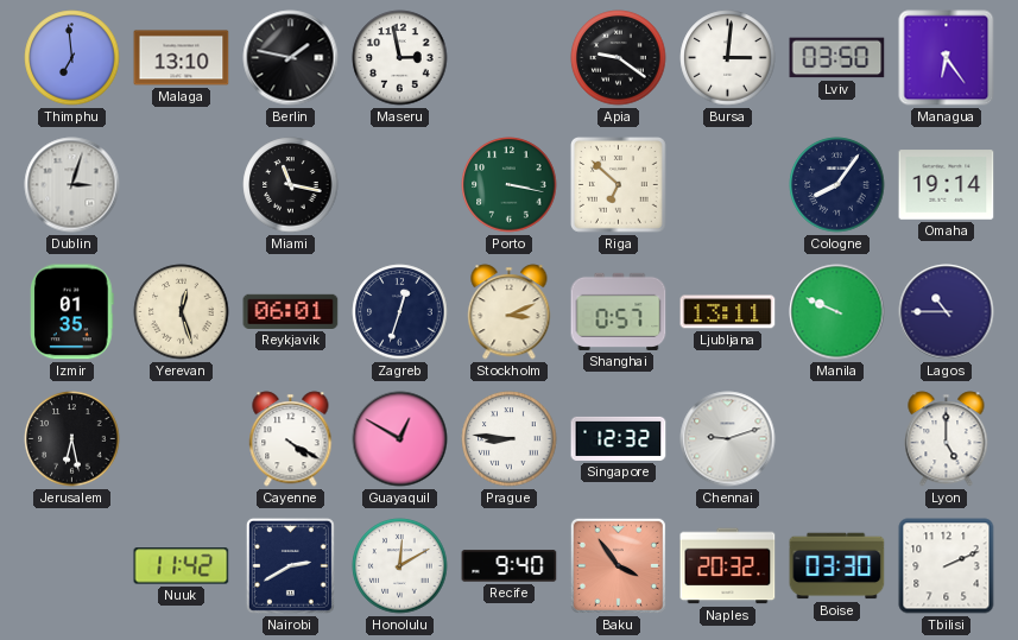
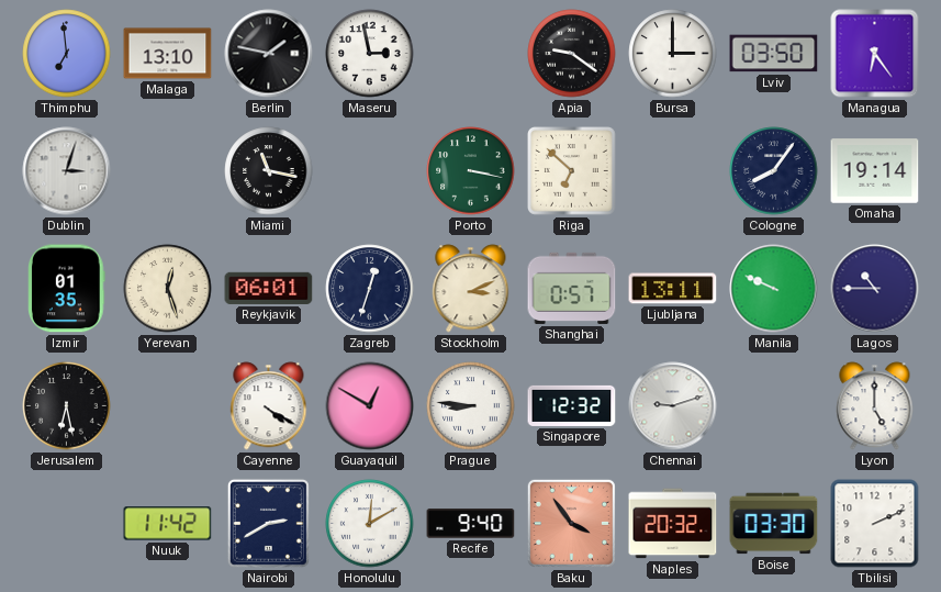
Bursa: 3:01 -> 3:00
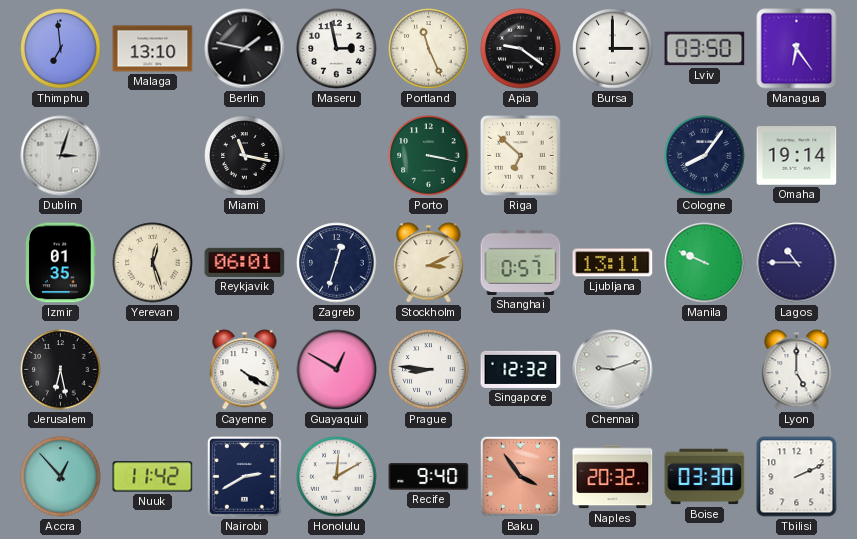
Portland: none -> 11:26
Accra: none -> 12:53
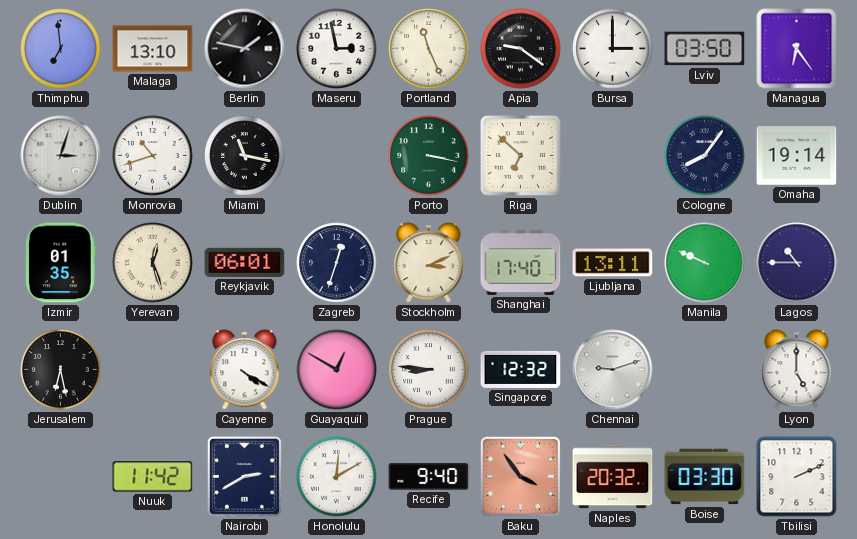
Monrovia: none -> 10:42
Shanghai: 0:57 -> 17:40
Accra: 12:53 -> none
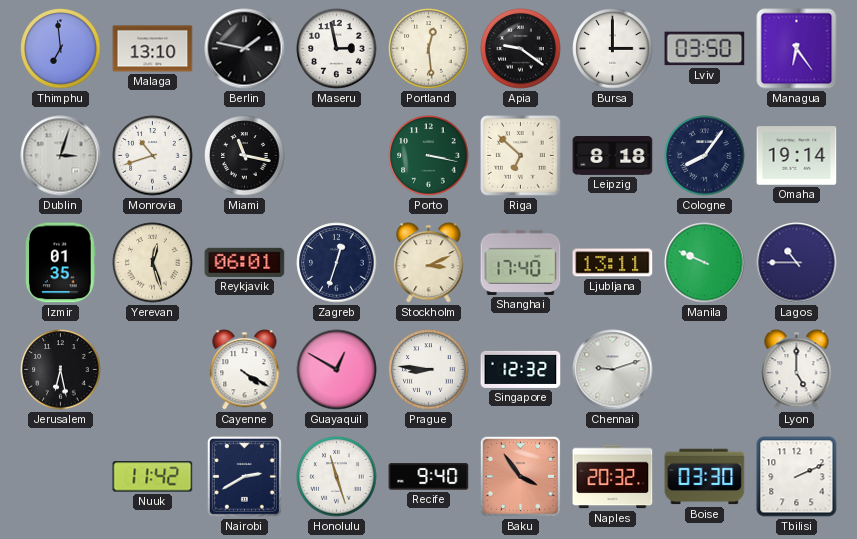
Portland: 11:26 -> 12:29
Leipzig: none -> 8:18
Honolulu: 12:10 -> 11:27
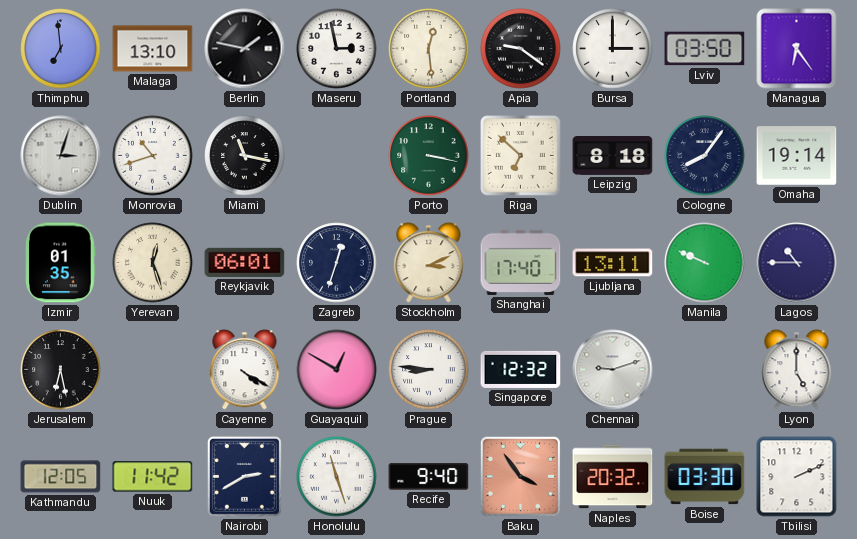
Kathmandu: none -> 12:05
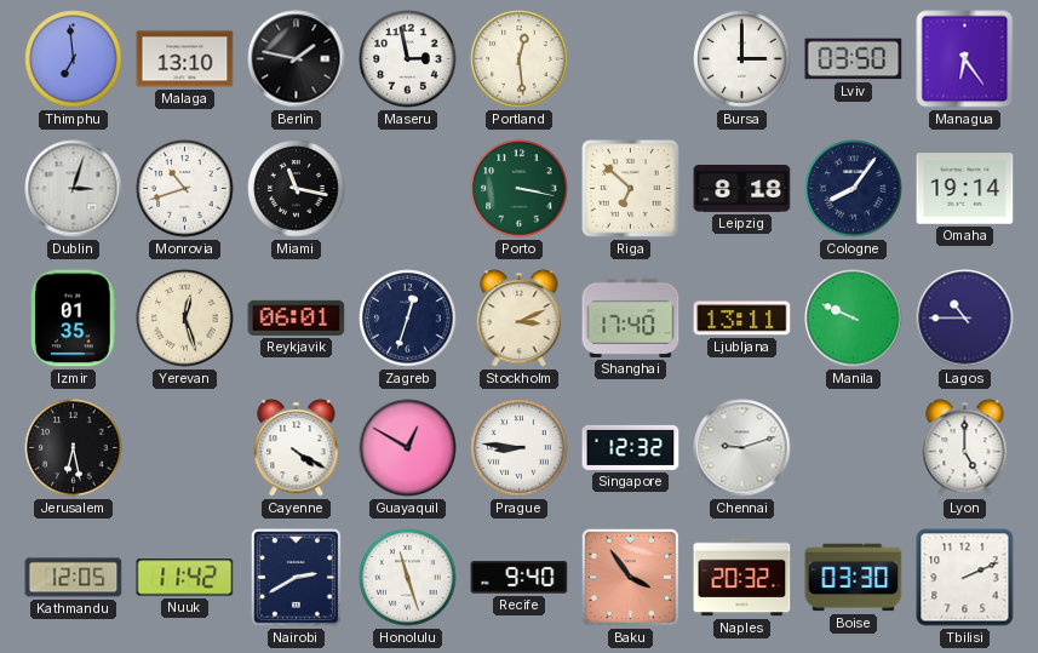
Apia: 9:21 -> none
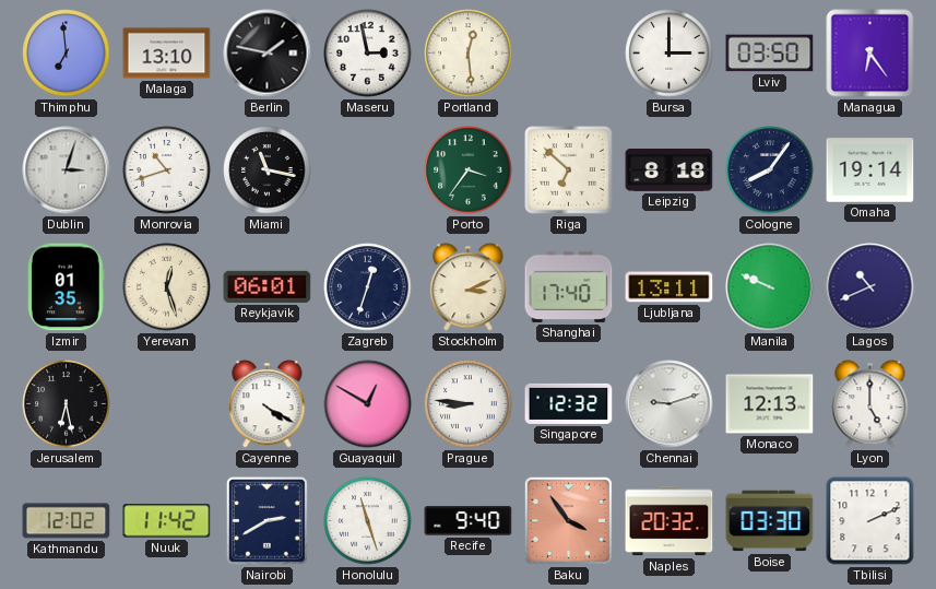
Porto: 3:17 -> 3:36
Lagos: 10:45 -> 10:41
Monaco: none -> 12:13
Kathmandu: 12:05 -> 12:02
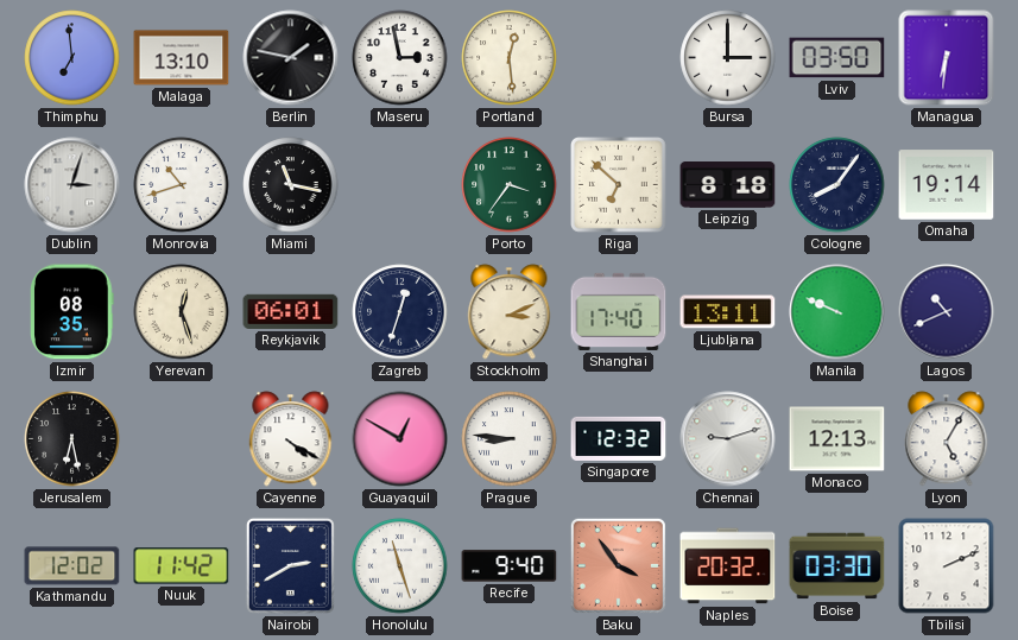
Managua: 6:24 -> 6:31
Izmir: 01:35 -> 08:35
Lyon: 5:00 -> 5:05
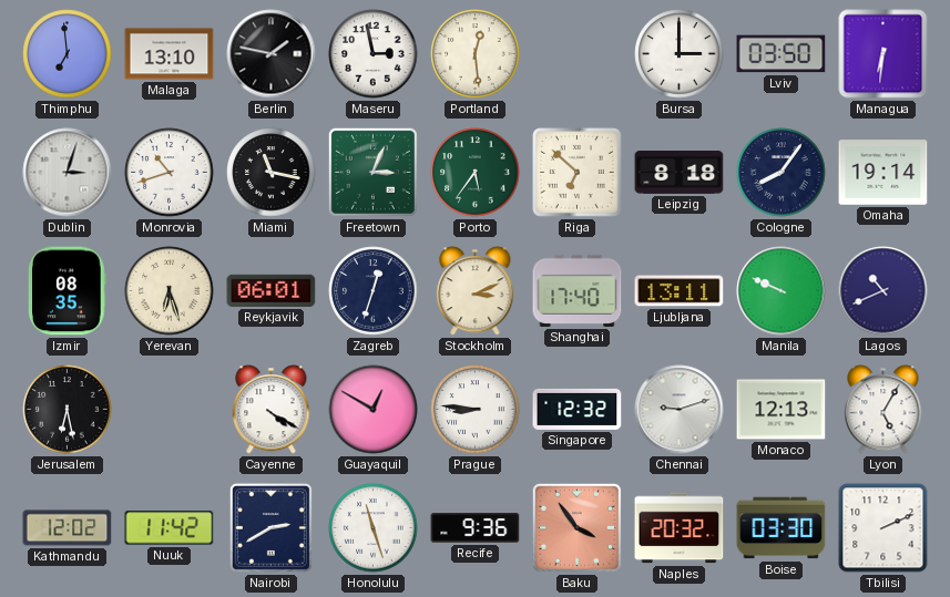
Freetown: none -> 3:04
Porto: 3:36 -> 5:36
Yerevan: 12:27 -> 6:27
Recife: 9:40 -> 9:36
